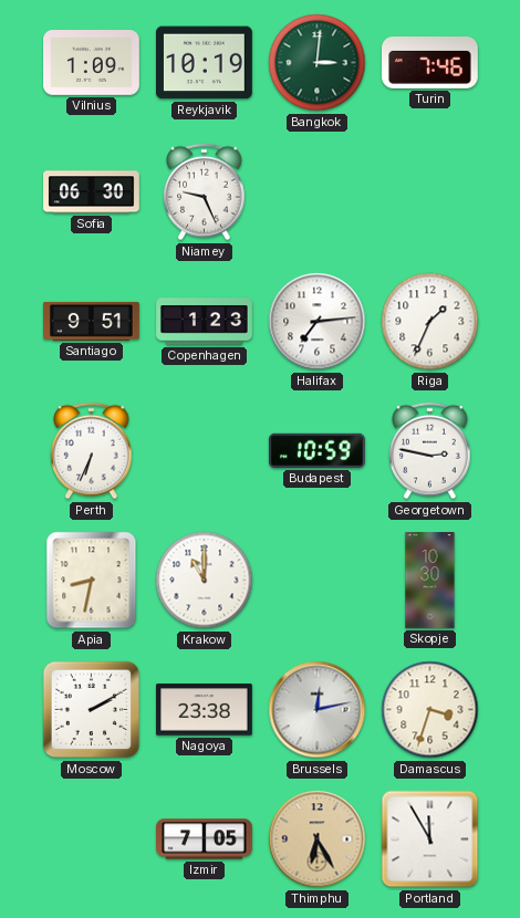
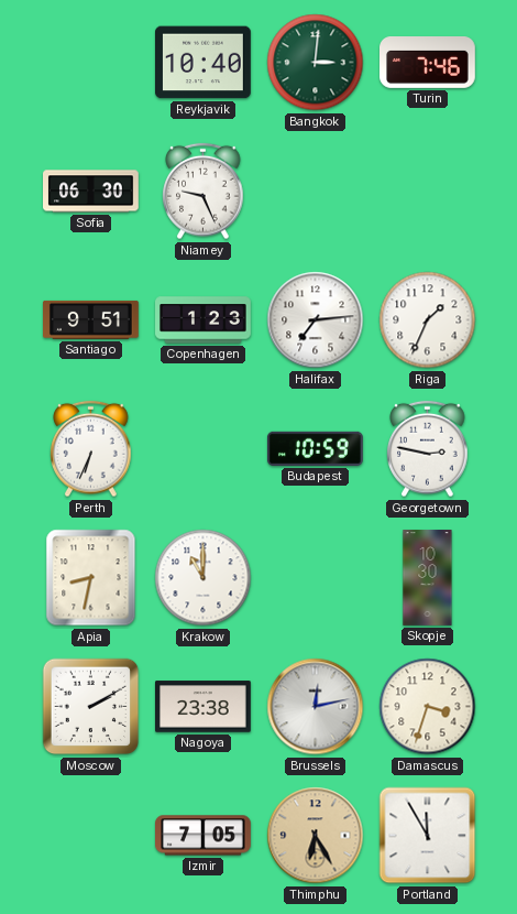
Vilnius: 1:09 -> none
Reykjavik: 10:19 -> 10:40
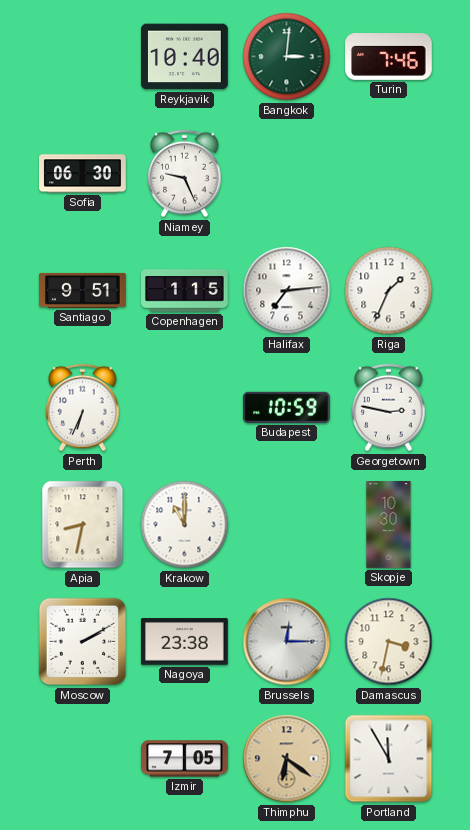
Copenhagen: 1:23 -> 1:15
Brussels: 12:13 -> 12:15
Damascus: 3:33 -> 3:32
Thimphu: 6:25 -> 6:21
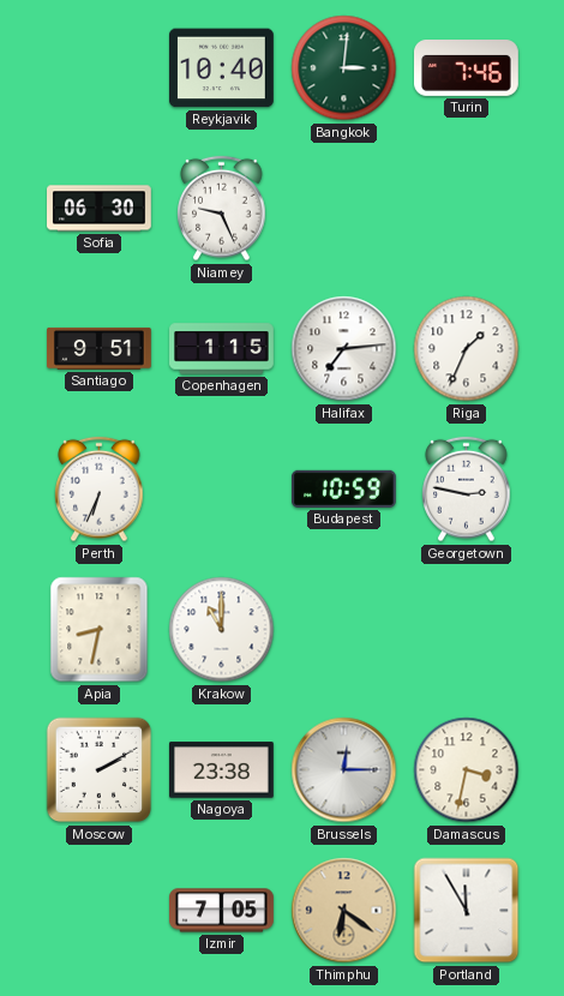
Skopje: 10:30 -> none
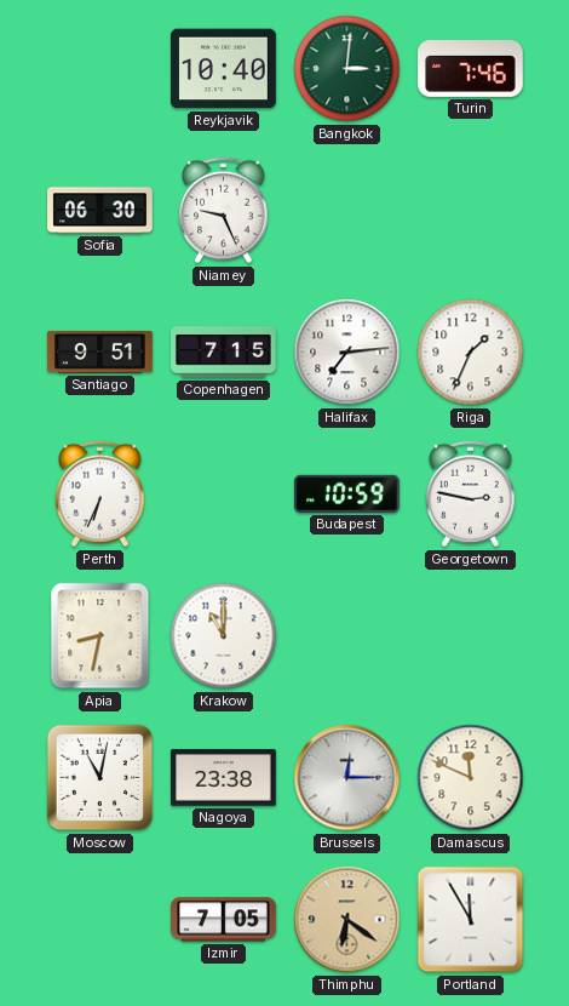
Copenhagen: 1:15 -> 7:15
Moscow: 2:10 -> 11:02
Damascus: 3:32 -> 11:49
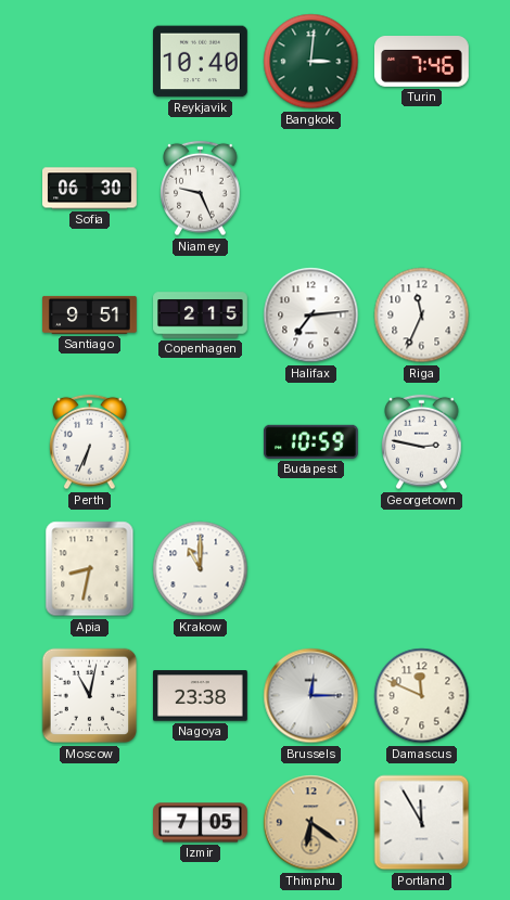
Copenhagen: 7:15 -> 2:15
Riga: 1:34 -> 11:34
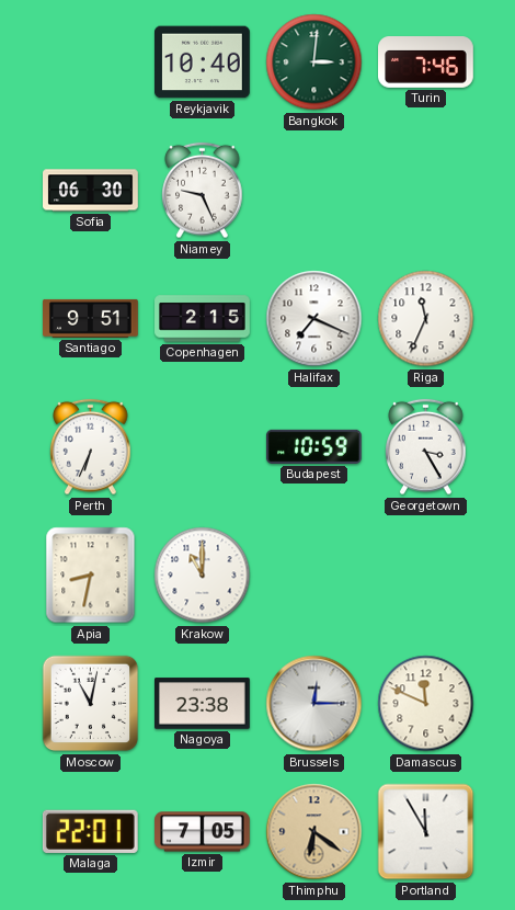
Halifax: 7:14 -> 7:19
Georgetown: 2:47 -> 3:25
Malaga: none -> 22:01
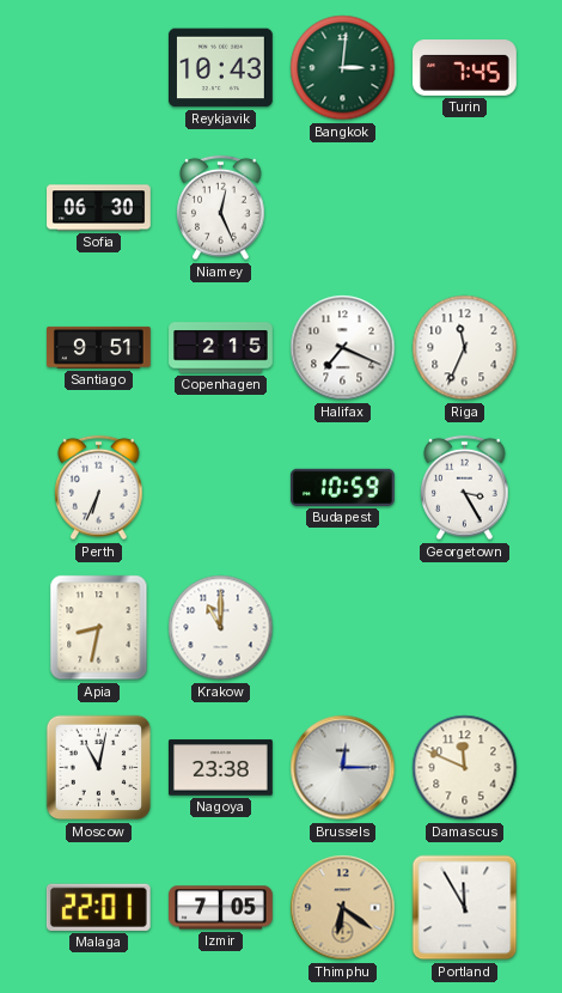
Reykjavik: 10:40 -> 10:43
Turin: 7:46 -> 7:45
Niamey: 9:26 -> 12:26
